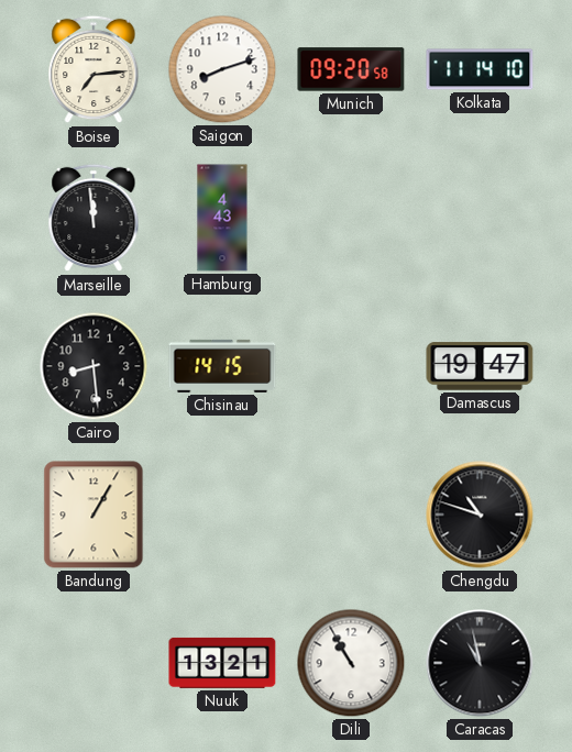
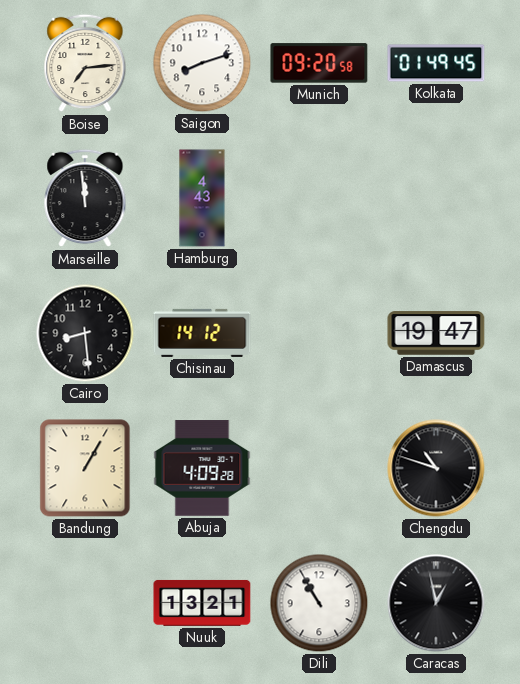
Kolkata: 11:14 -> 01:49
Chisinau: 14:15 -> 14:12
Abuja: none -> 4:09
Caracas: 10:58 -> 12:58
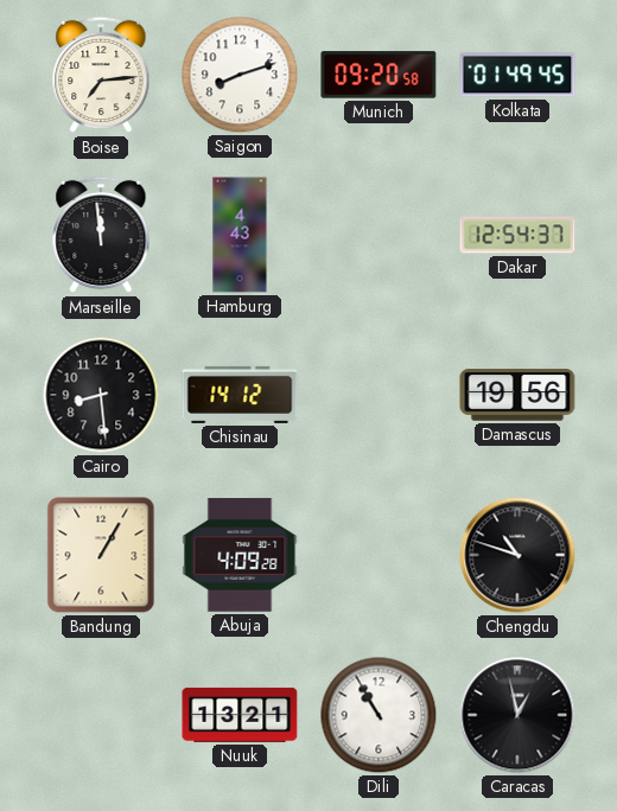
Dakar: none -> 12:54
Damascus: 19:47 -> 19:56
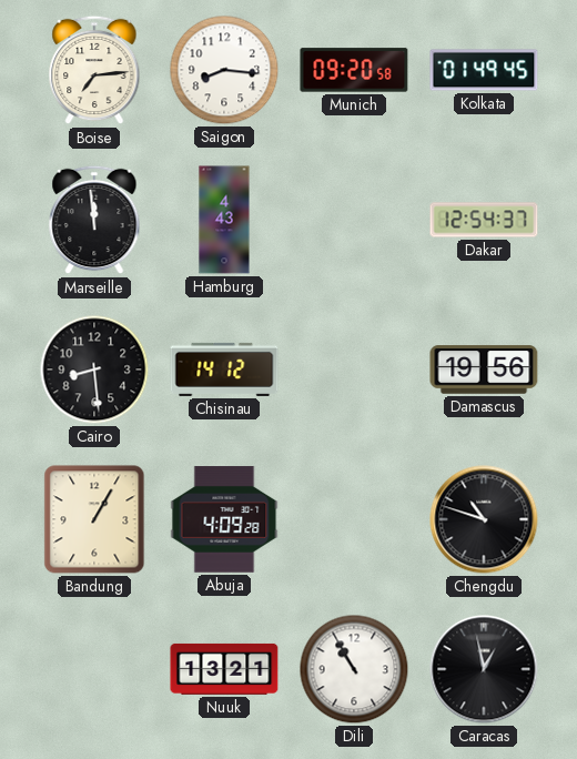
Saigon: 8:12 -> 8:16
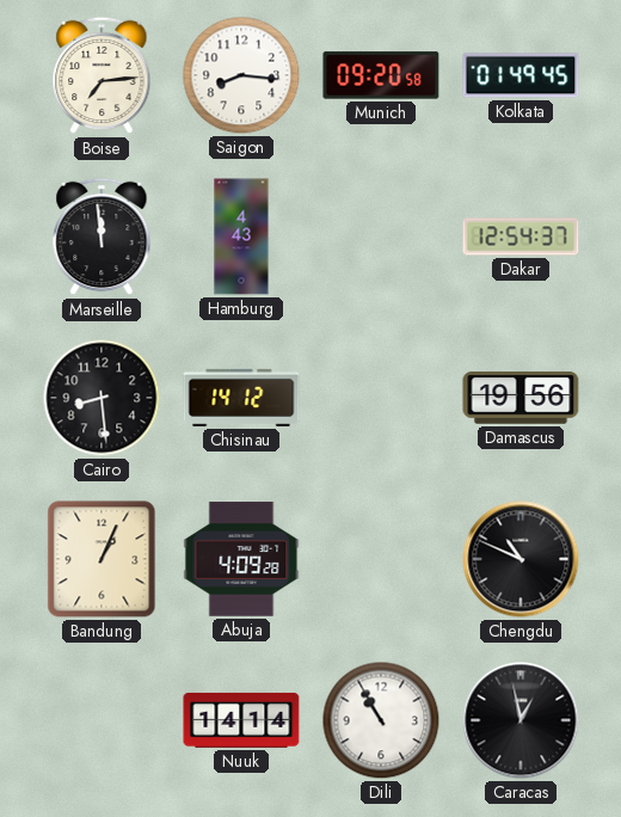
Bandung: 1:05 -> 1:04
Chengdu: 10:48 -> 10:49
Nuuk: 13:21 -> 14:14
